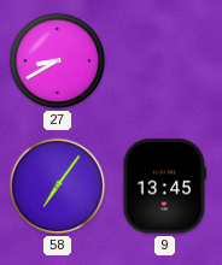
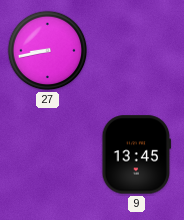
27: 8:40 -> 8:43
58: 7:06 -> none
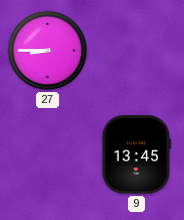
27: 8:43 -> 8:45
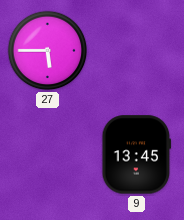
27: 8:45 -> 5:45
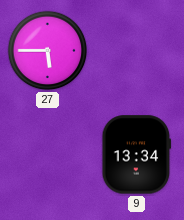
9: 13:45 -> 13:34
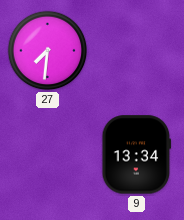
27: 5:45 -> 7:31
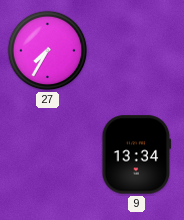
27: 7:31 -> 7:35
